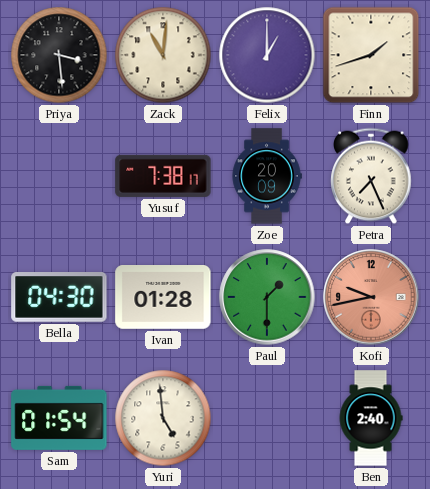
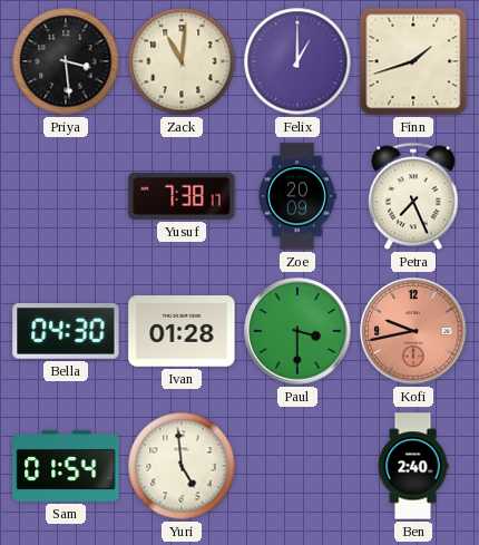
Paul: 1:30 -> 3:30
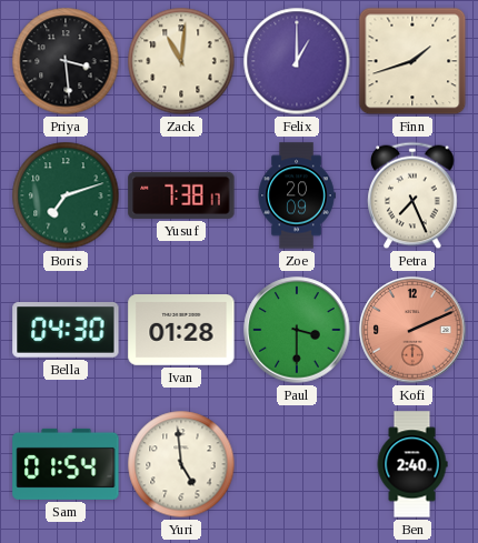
Boris: none -> 7:12
Kofi: 9:43 -> 2:11
